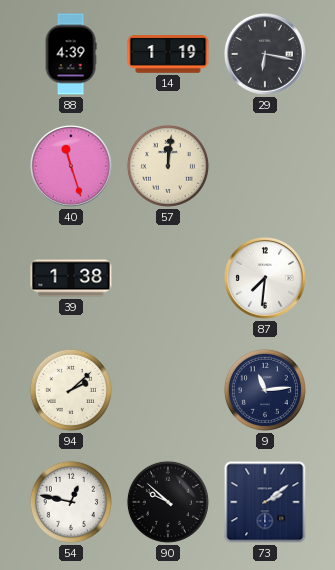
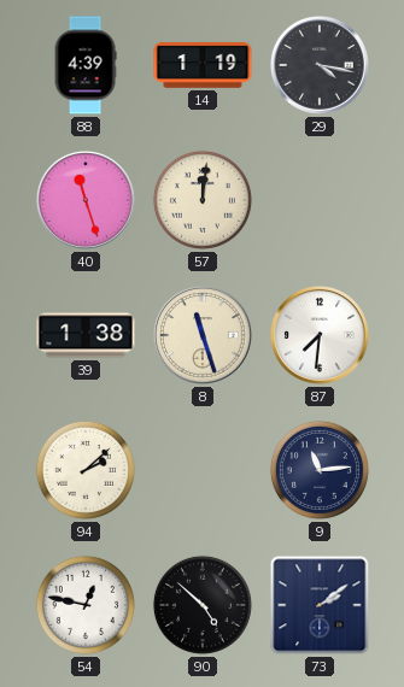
29: 6:17 -> 4:17
8: none -> 11:27
90: 9:52 -> 4:52
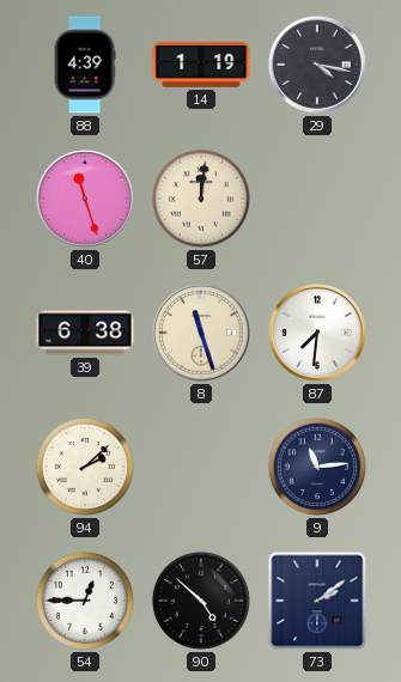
39: 1:38 -> 6:38
54: 12:47 -> 12:45
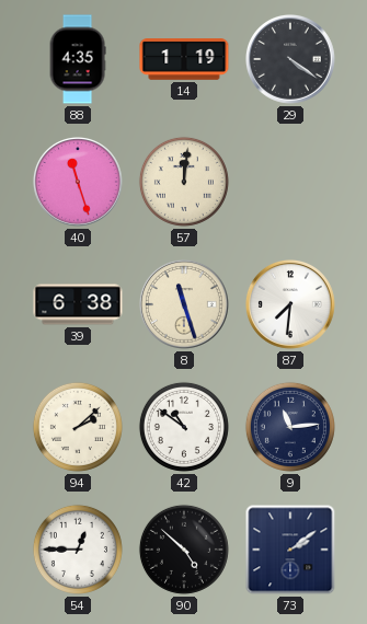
88: 4:39 -> 4:35
29: 4:17 -> 4:21
42: none -> 10:51
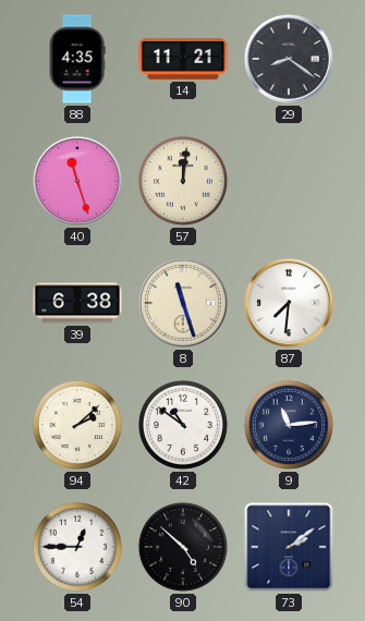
14: 1:19 -> 11:21
29: 4:21 -> 8:21
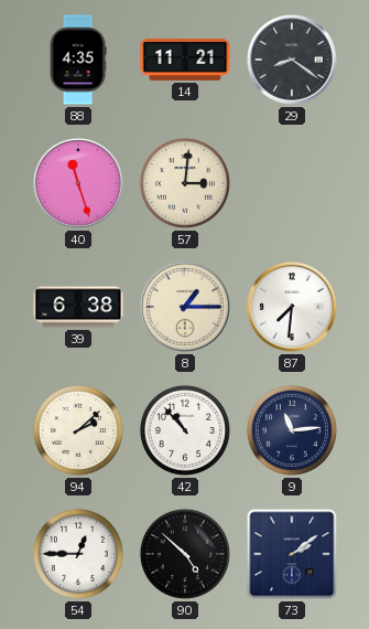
57: 12:01 -> 3:01
8: 11:27 -> 1:15
42: 10:51 -> 10:53
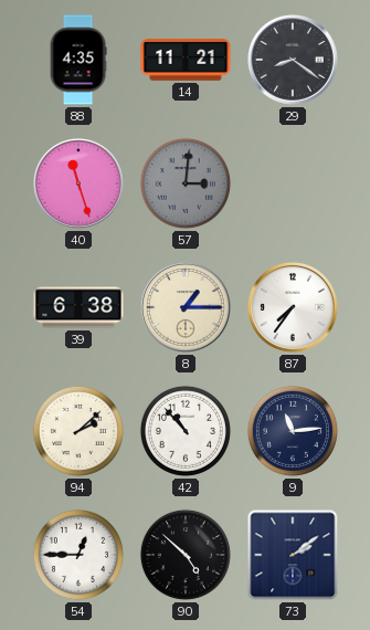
57 dial: cream -> grey
87: 7:31 -> 7:36
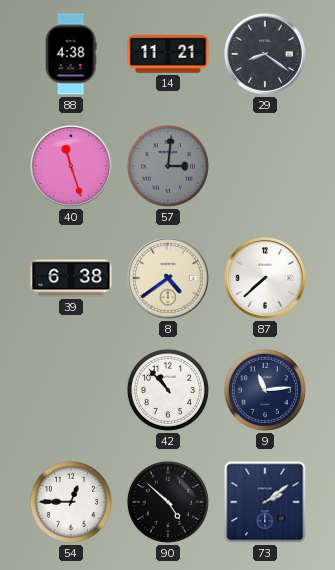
88: 4:35 -> 4:38
8: 1:15 -> 4:39
87: 7:36 -> 7:38
94: 2:08 -> none
